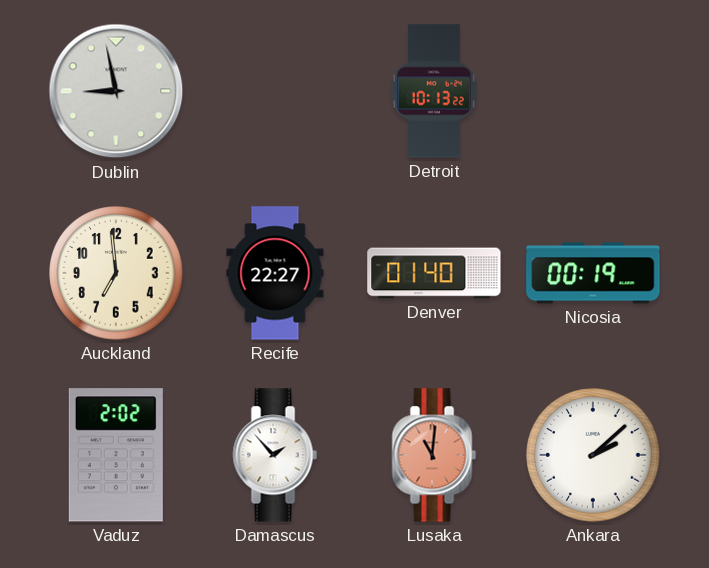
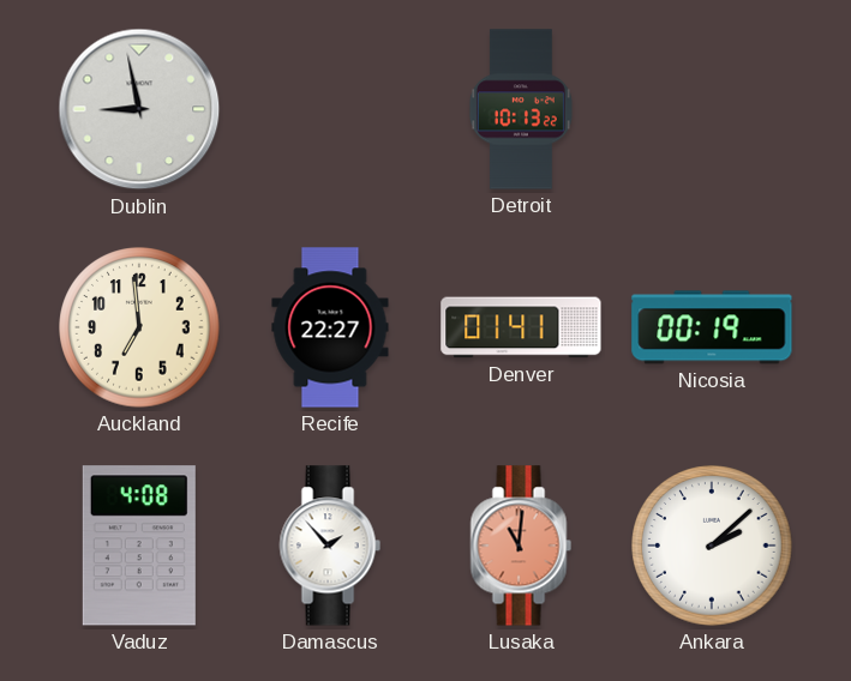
Denver: 01:40 -> 01:41
Vaduz: 2:02 -> 4:08
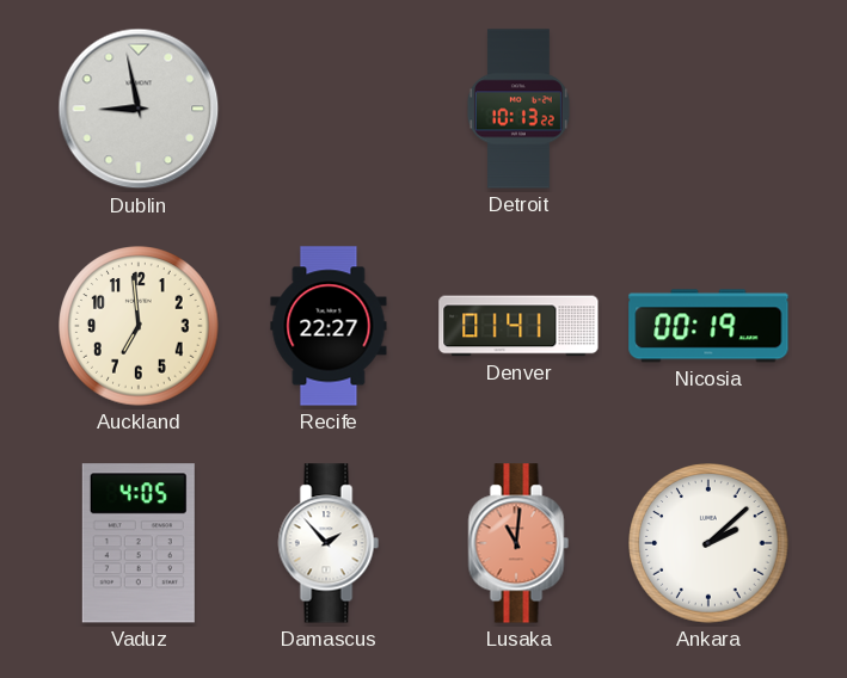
Vaduz: 4:08 -> 4:05
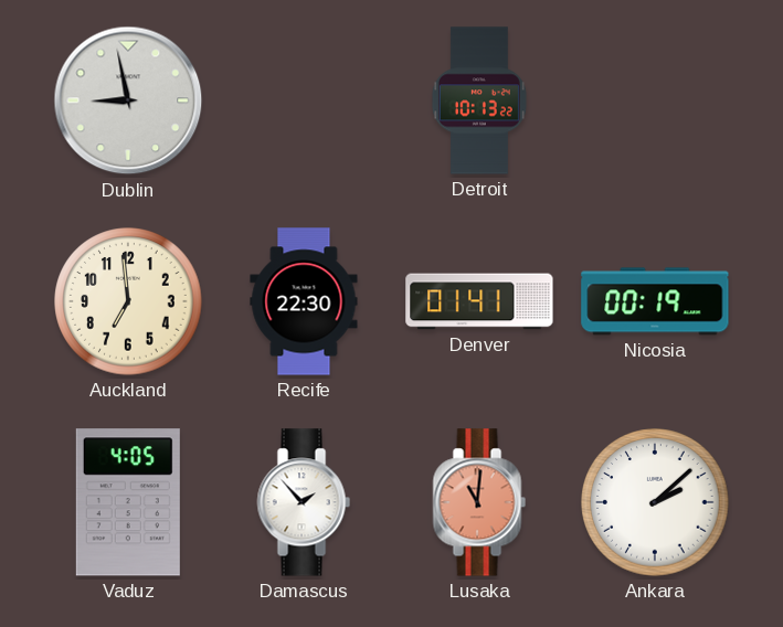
Recife: 22:27 -> 22:30
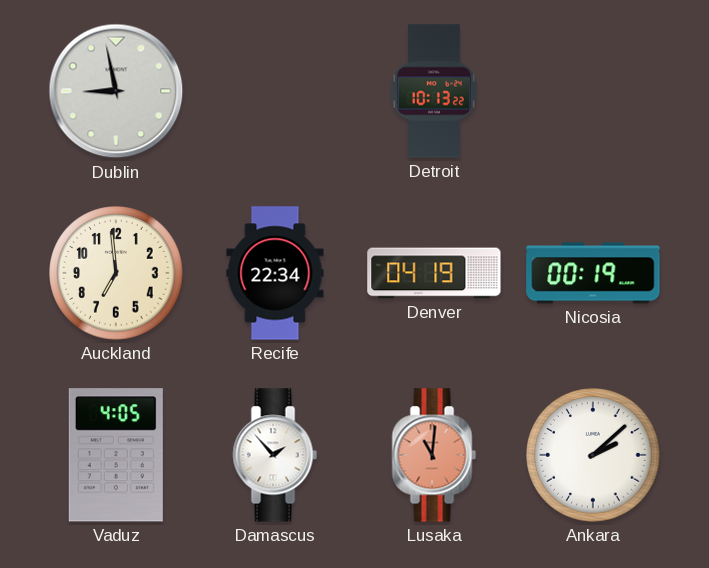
Recife: 22:30 -> 22:34
Denver: 01:41 -> 04:19
